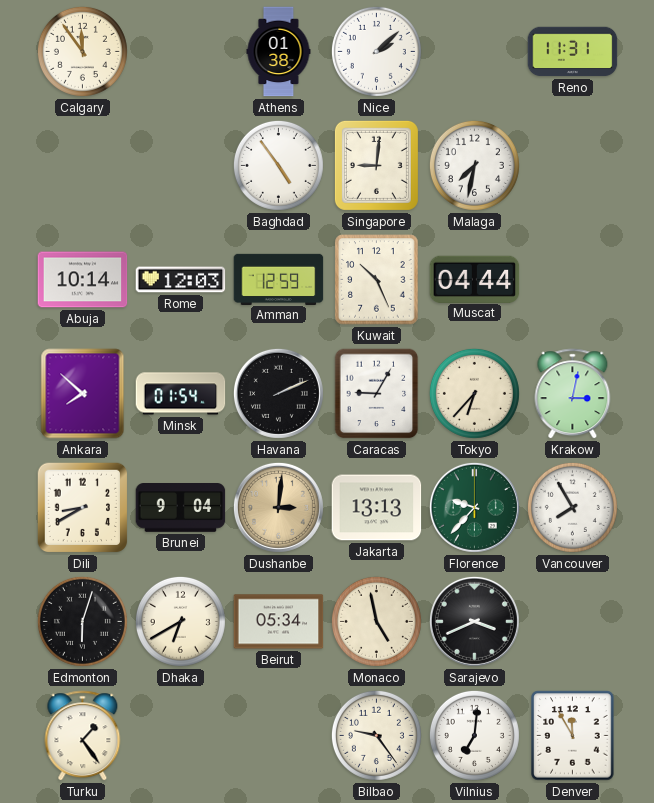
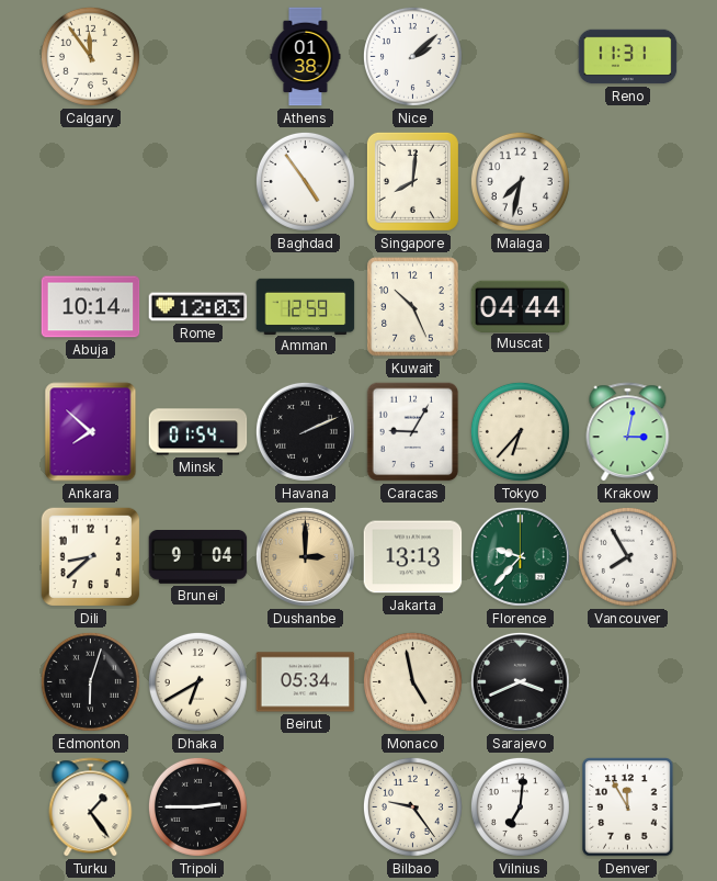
Singapore: 9:01 -> 8:01
Dili: 8:40 -> 8:38
Dushanbe: 3:01 -> 3:00
Tripoli: none -> 2:45
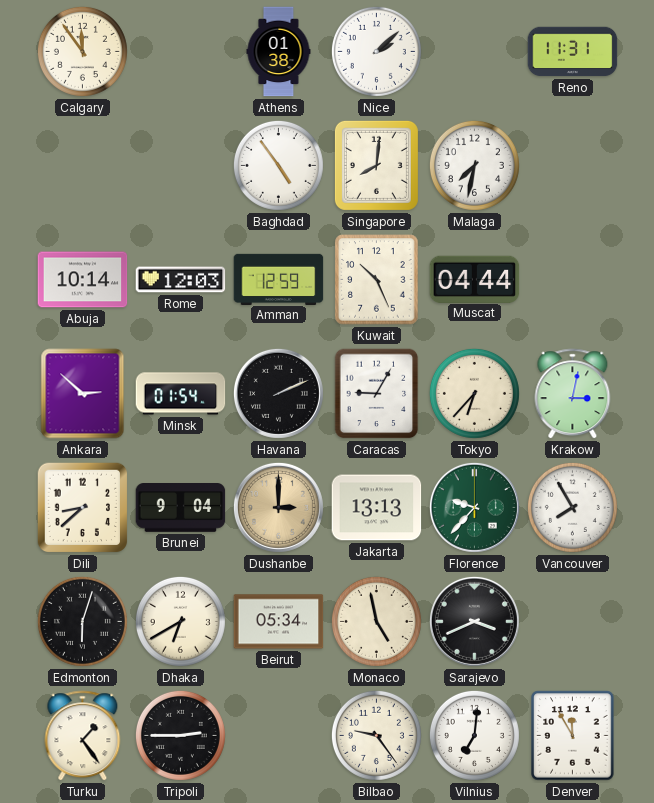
Ankara: 7:52 -> 2:52
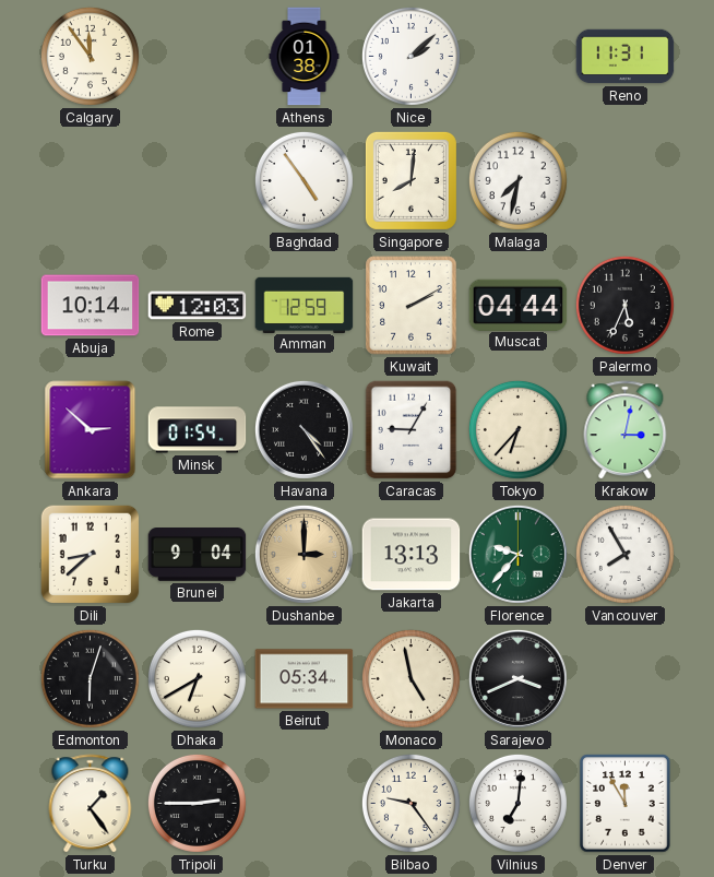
Kuwait: 10:26 -> 2:10
Palermo: none -> 5:34
Havana: 2:11 -> 4:24
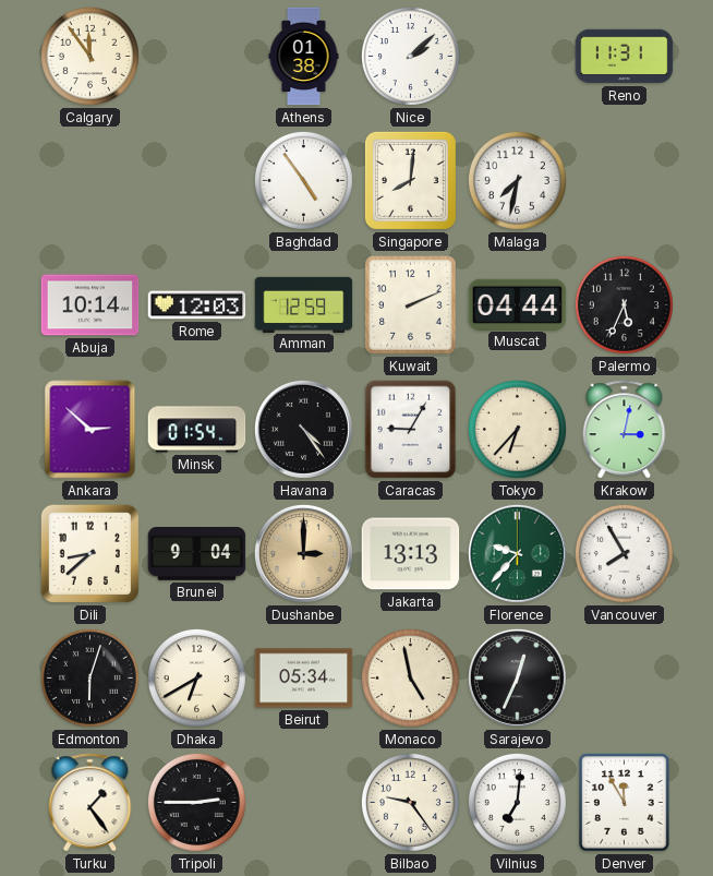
Kuwait: 2:10 -> 2:11
Sarajevo: 3:41 -> 12:34
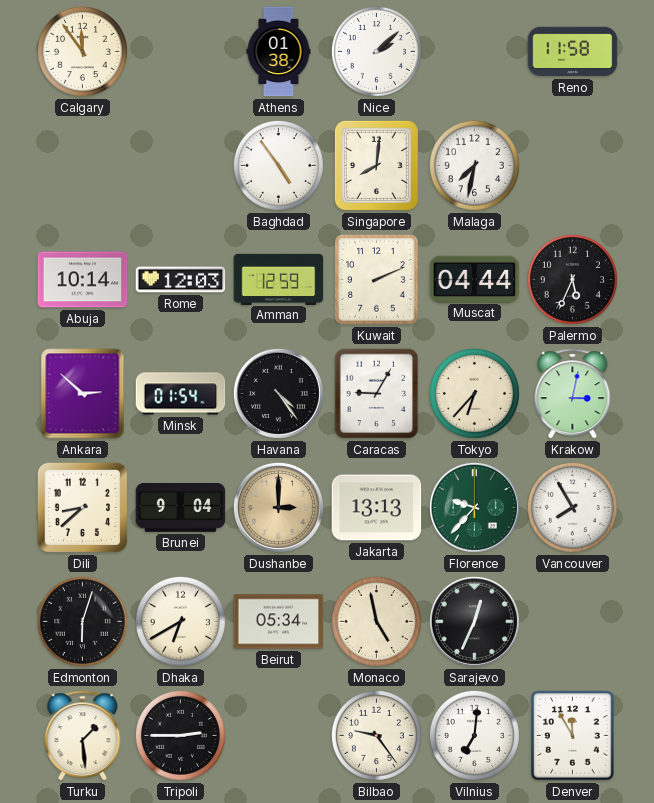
Reno: 11:31 -> 11:58
Turku: 1:24 -> 1:29
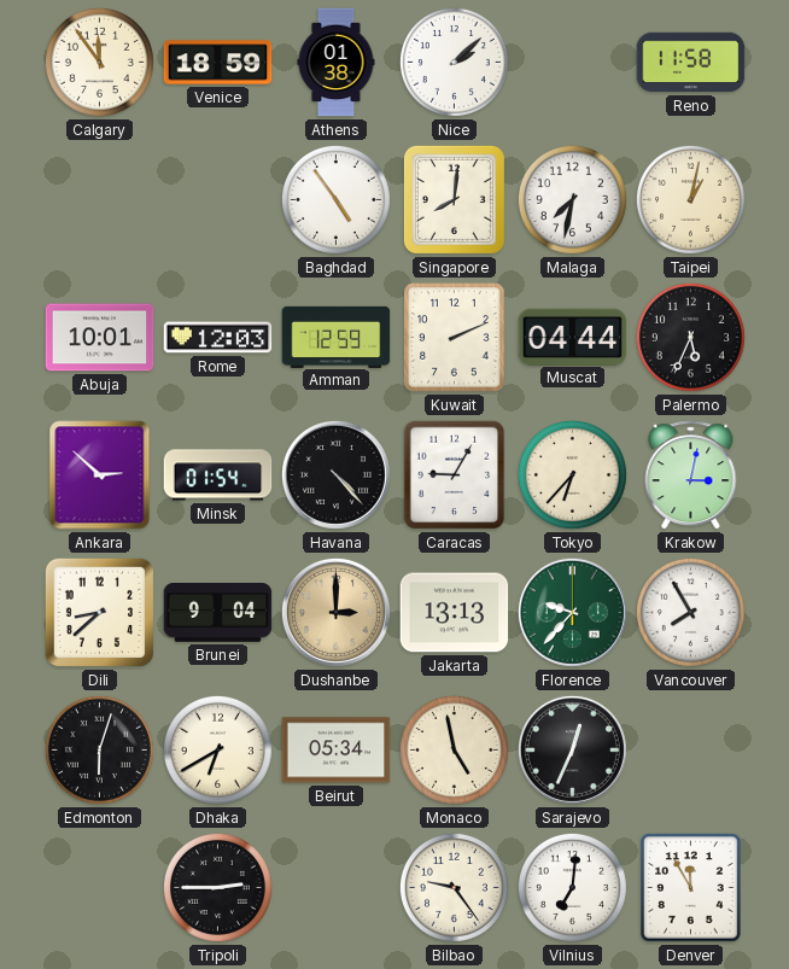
Venice: none -> 18:59
Taipei: none -> 1:02
Abuja: 10:14 -> 10:01
Havana: 4:24 -> 4:23
Turku: 1:29 -> none
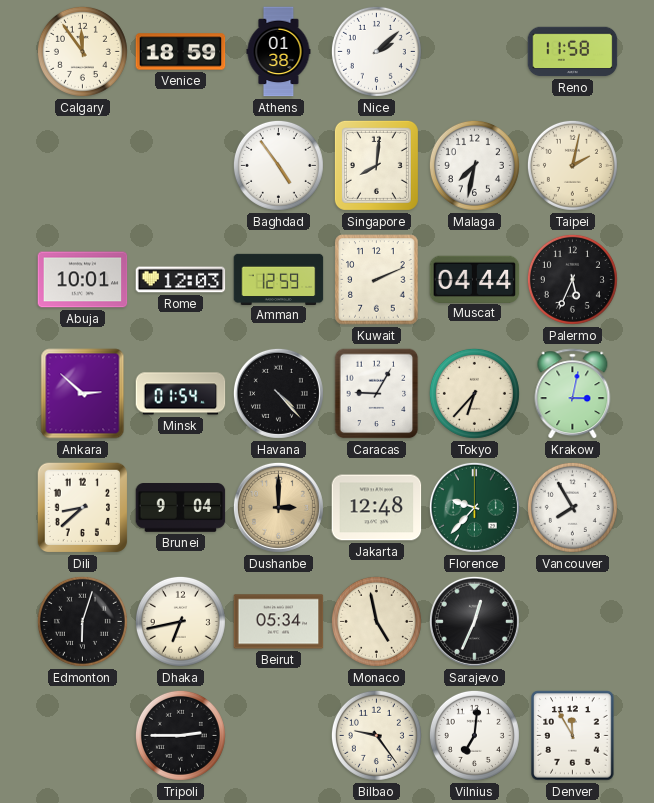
Taipei: 1:02 -> 2:02
Jakarta: 13:13 -> 12:48
Dhaka: 6:40 -> 6:43
